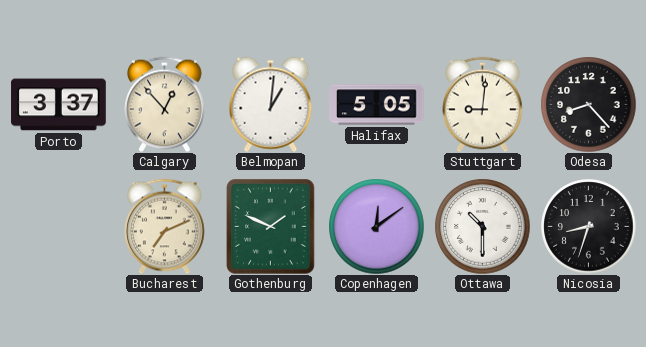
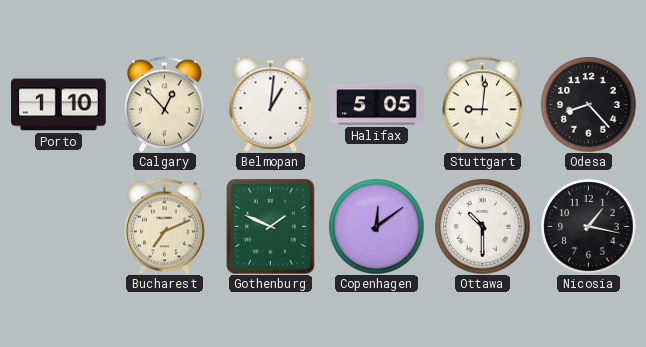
Porto: 3:37 -> 1:10
Nicosia: 8:33 -> 1:17
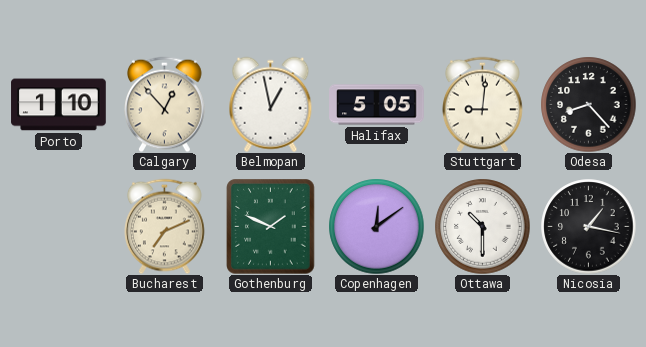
Belmopan: 1:01 -> 12:58
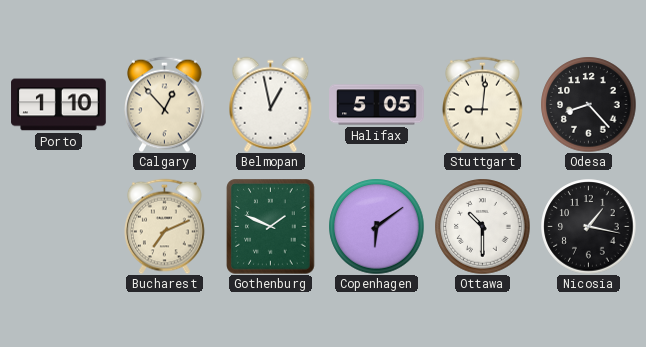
Copenhagen: 12:09 -> 6:09
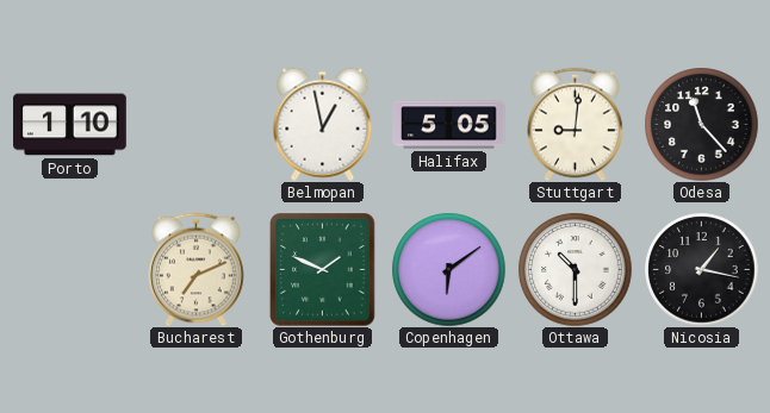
Calgary: 12:53 -> none
Odesa: 8:23 -> 11:23
